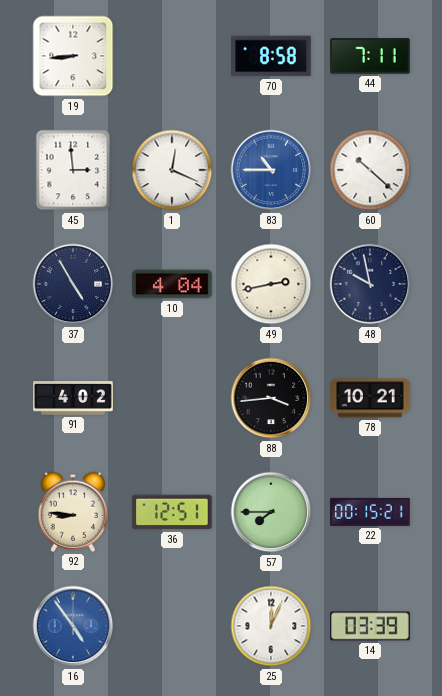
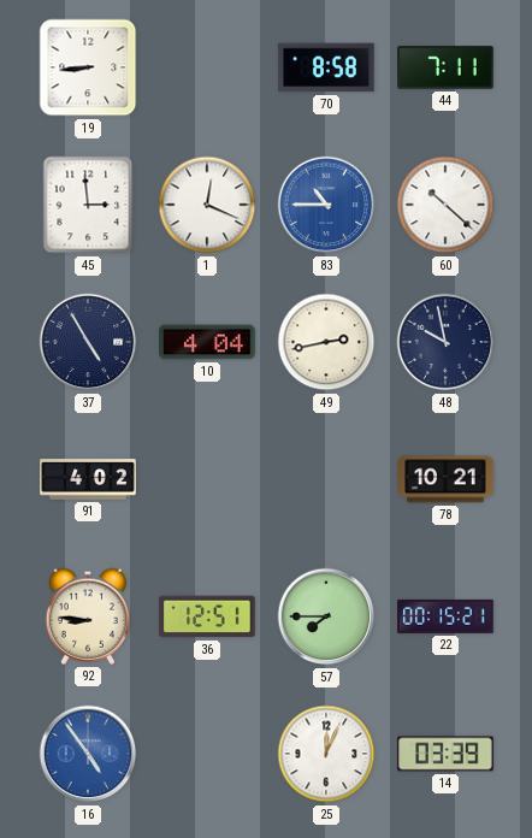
88: 3:44 -> none
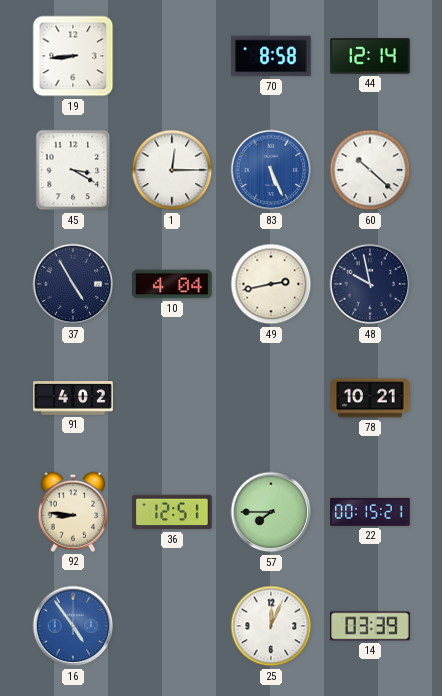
44: 7:11 -> 12:14
45: 2:59 -> 3:20
1: 12:19 -> 12:15
83: 10:45 -> 5:26
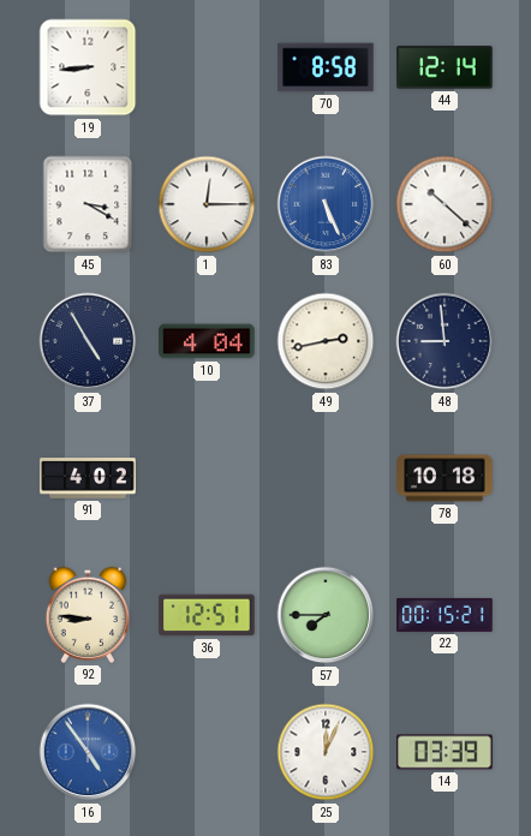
48: 9:58 -> 8:59
78: 10:21 -> 10:18
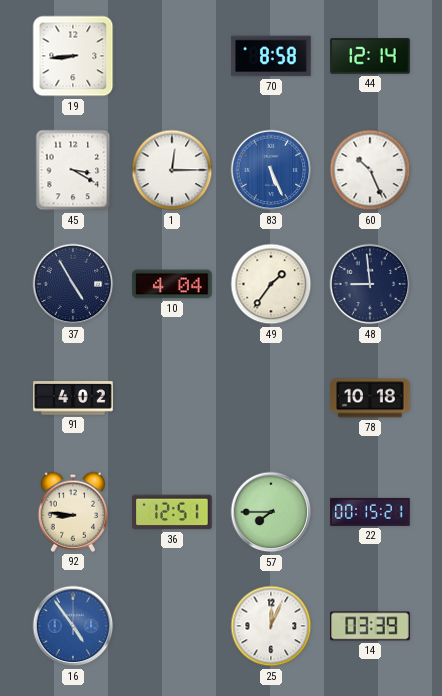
60: 10:22 -> 10:26
49: 2:43 -> 1:36
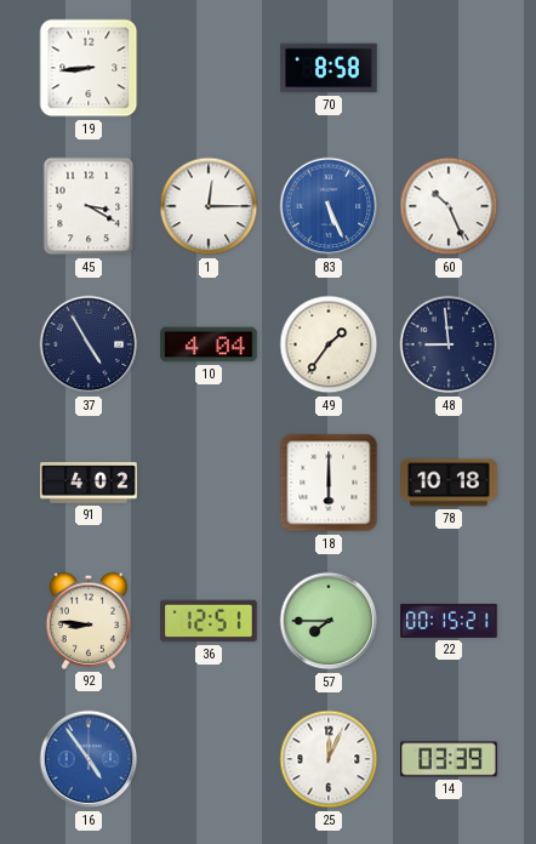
44: 12:14 -> none
18: none -> 6:00
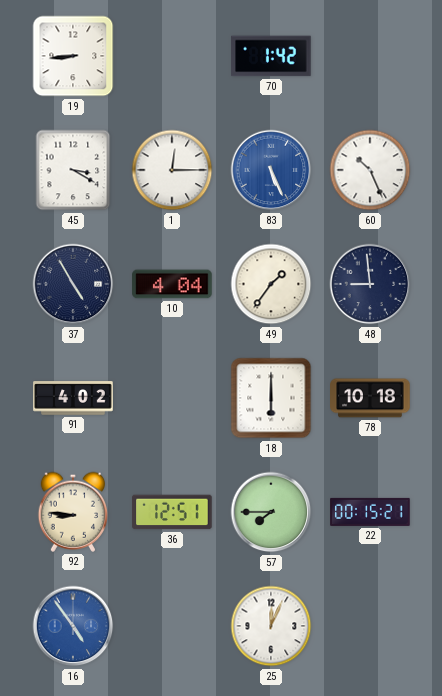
70: 8:58 -> 1:42
14: 03:39 -> none
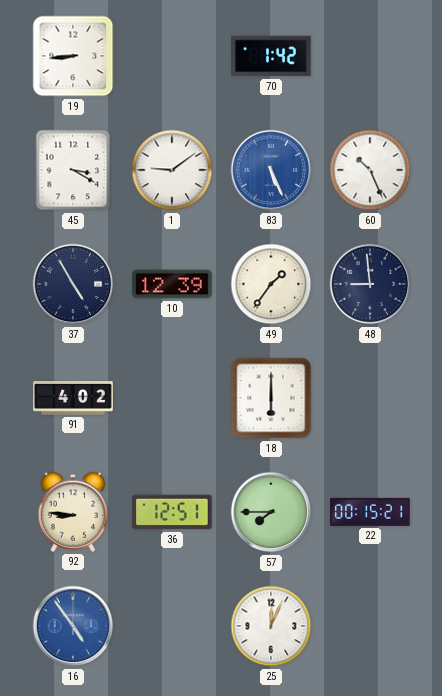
1: 12:15 -> 9:09
10: 4:04 -> 12:39
78: 10:18 -> none
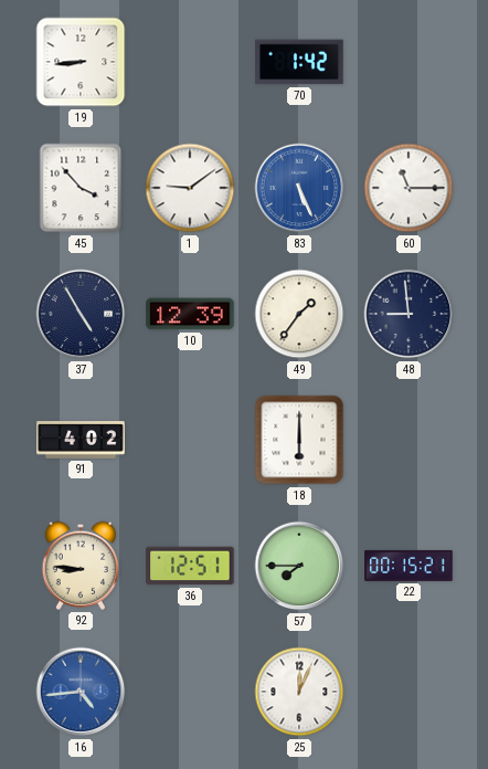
45: 3:20 -> 3:53
60: 10:26 -> 11:15
16: 4:54 -> 4:44
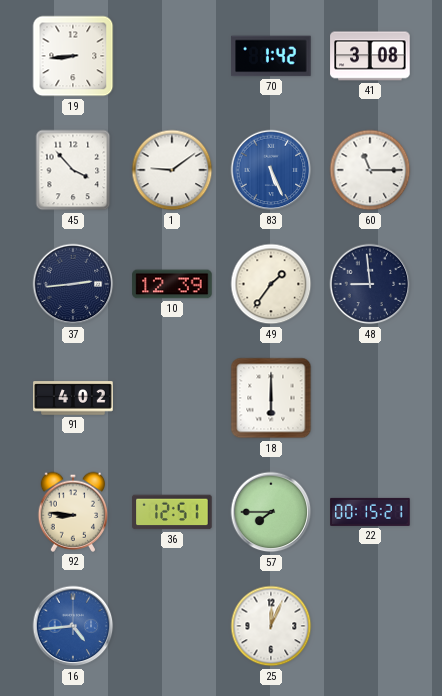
41: none -> 3:08
37: 4:55 -> 2:44
